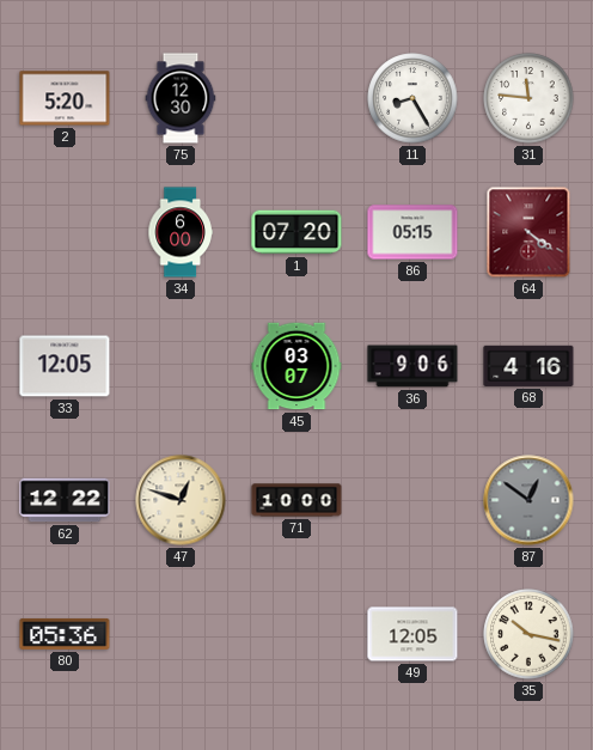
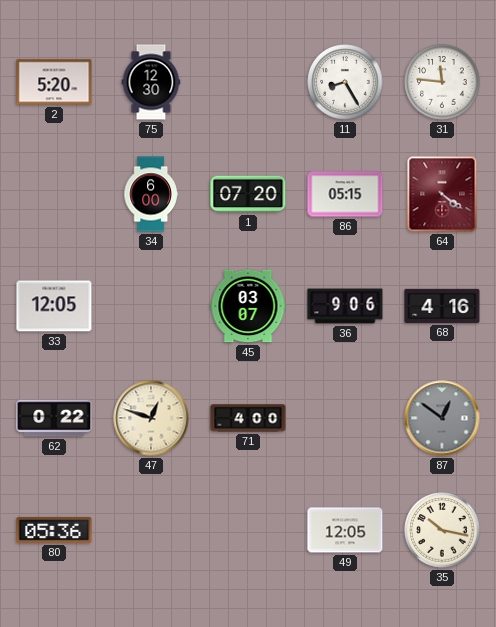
62: 12:22 -> 0:22
71: 10:00 -> 4:00
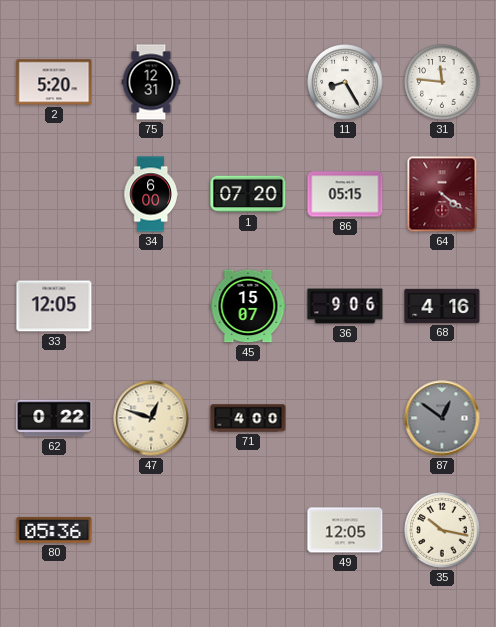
75: 12:30 -> 12:31
45: 03:07 -> 15:07
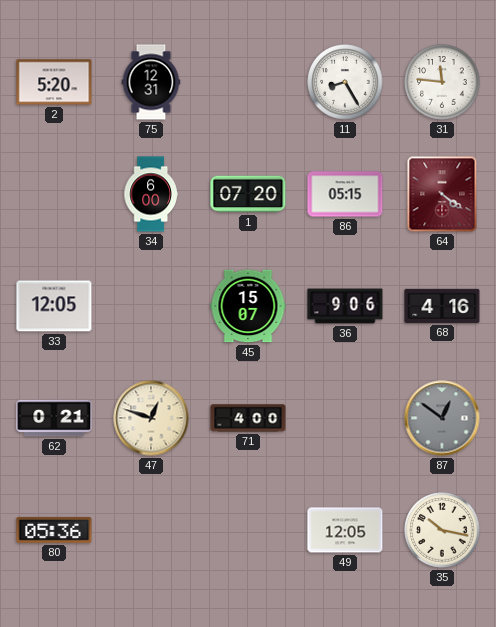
62: 0:22 -> 0:21
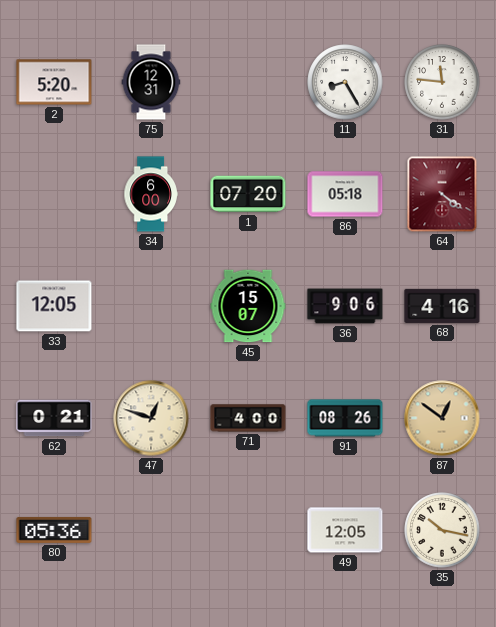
86: 05:15 -> 05:18
91: none -> 08:26
87 dial: grey -> champagne
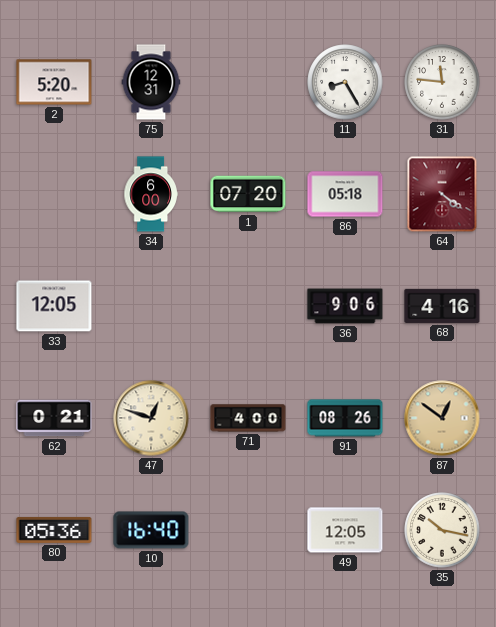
45: 15:07 -> none
10: none -> 16:40
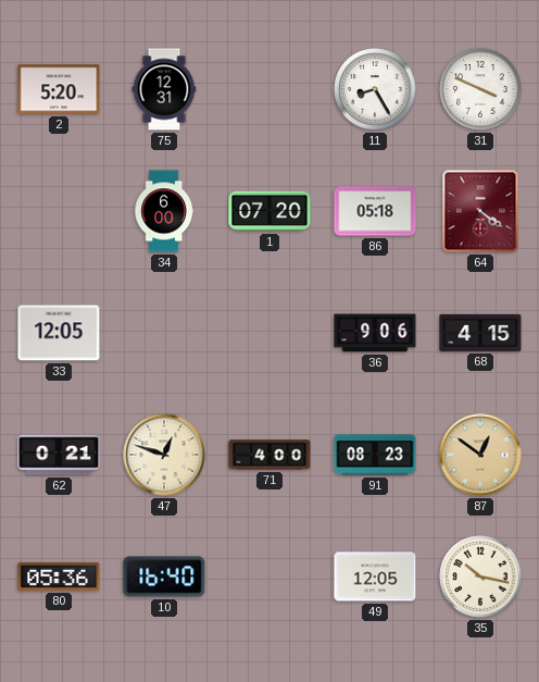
31: 11:46 -> 3:49
68: 4:16 -> 4:15
91: 08:26 -> 08:23
